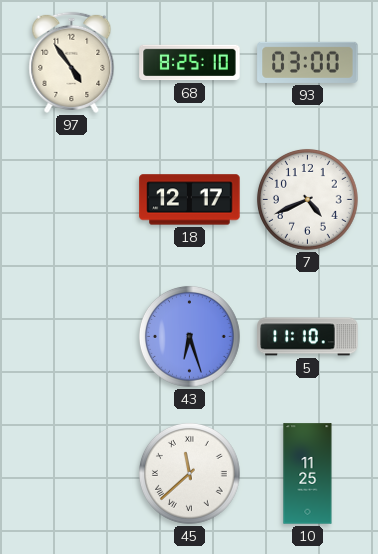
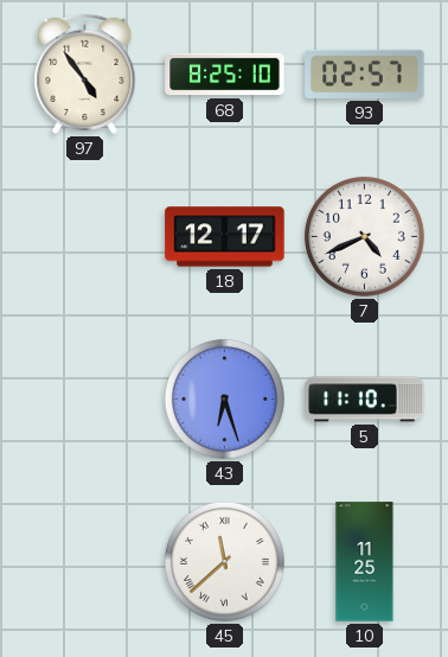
93: 03:00 -> 02:57
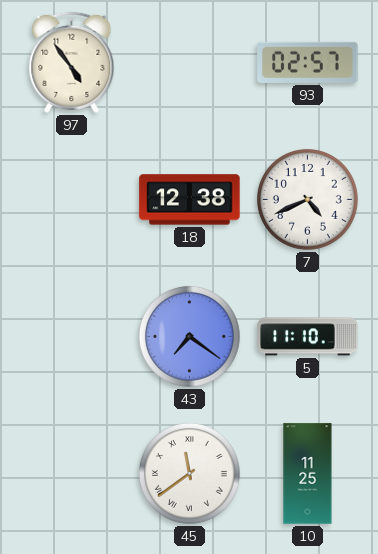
68: 8:25 -> none
18: 12:17 -> 12:38
43: 6:27 -> 7:21
45: 11:38 -> 11:39
